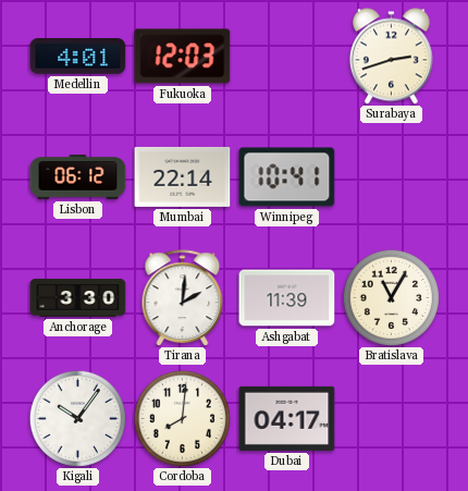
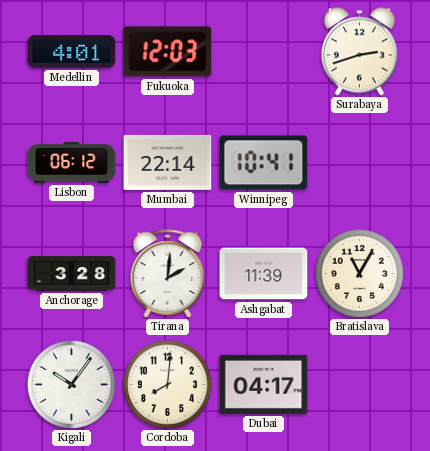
Anchorage: 3:30 -> 3:28
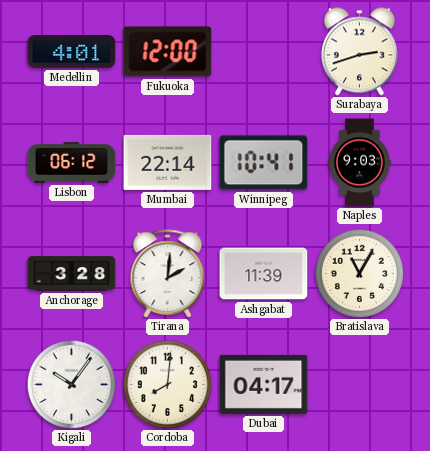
Fukuoka: 12:03 -> 12:00
Naples: none -> 9:03
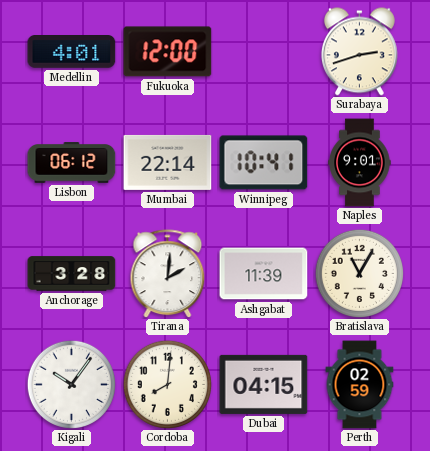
Naples: 9:03 -> 9:01
Dubai: 04:17 -> 04:15
Perth: none -> 02:59
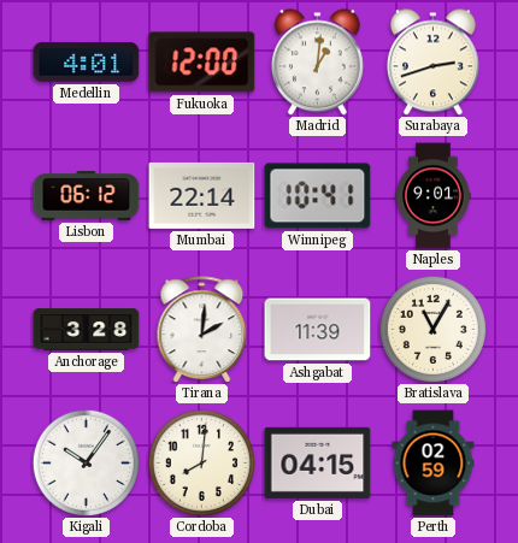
Madrid: none -> 1:01
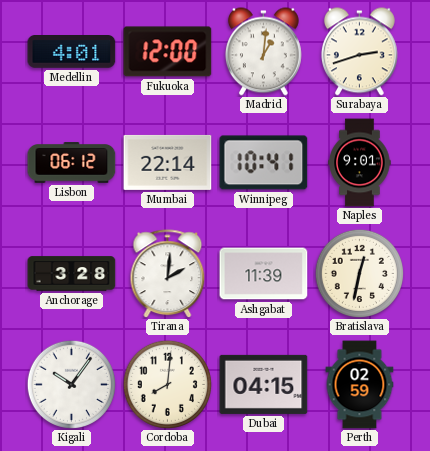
Bratislava: 11:05 -> 12:32
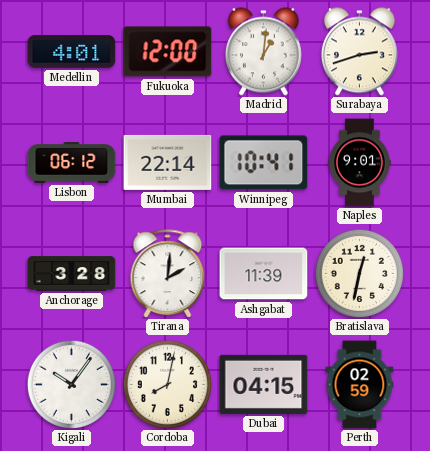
Cordoba: 8:01 -> 8:02
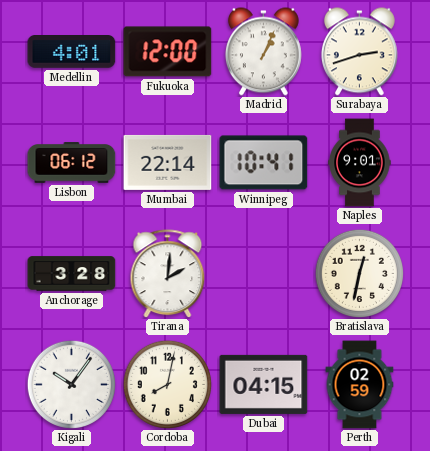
Madrid: 1:01 -> 1:04
Ashgabat: 11:39 -> none
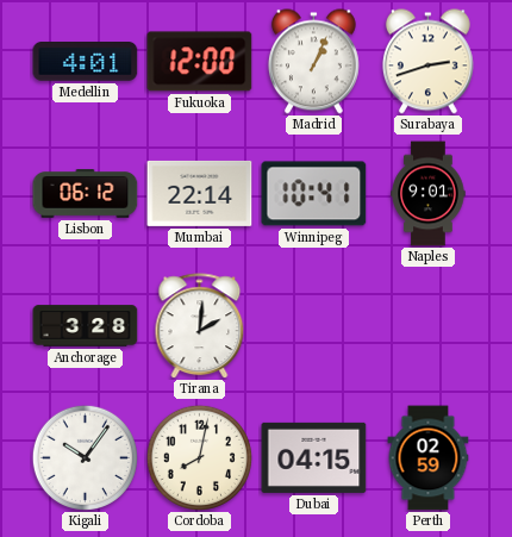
Bratislava: 12:32 -> none
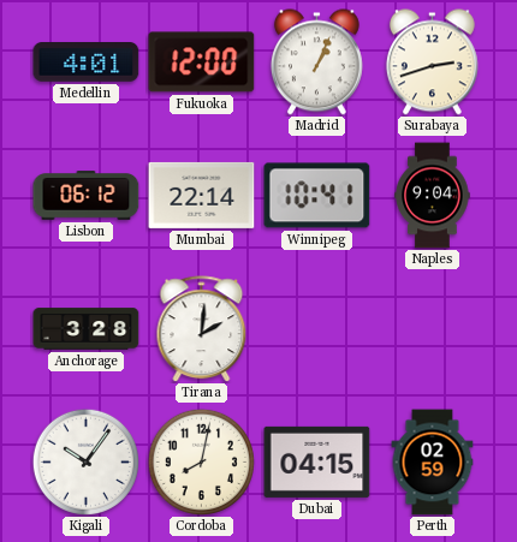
Naples: 9:01 -> 9:04
